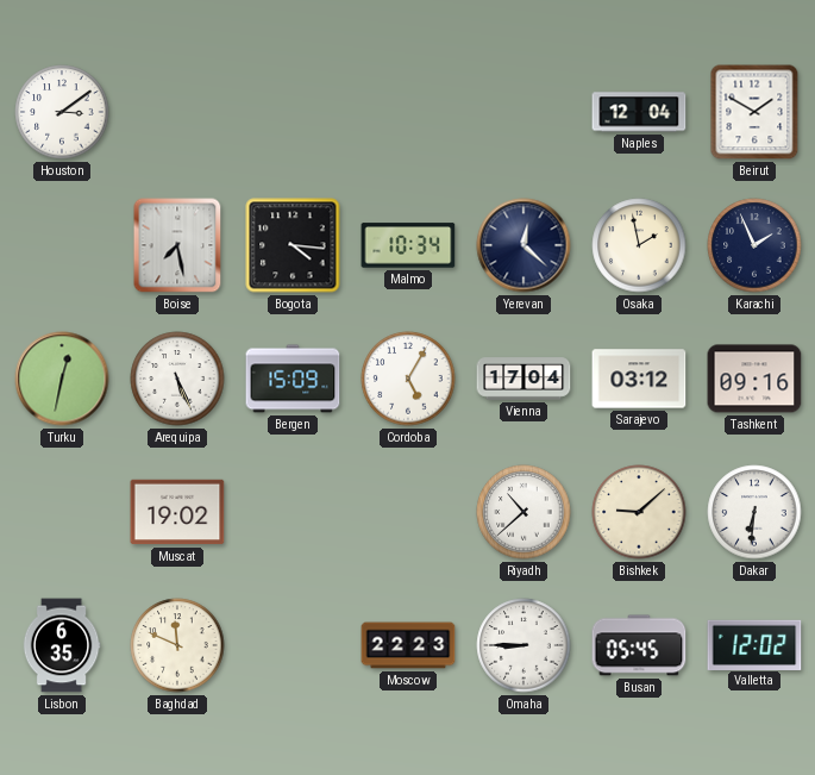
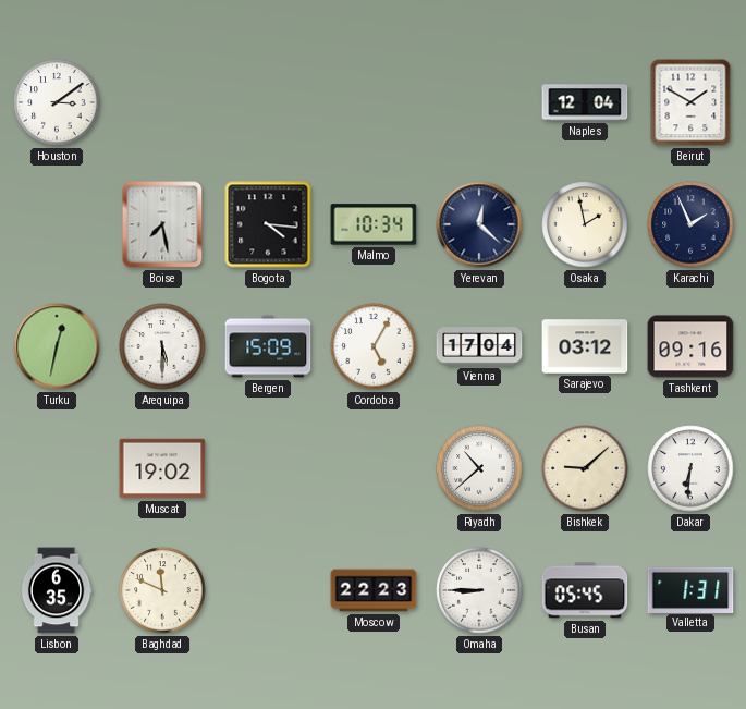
Arequipa: 5:26 -> 5:30
Valletta: 12:02 -> 1:31
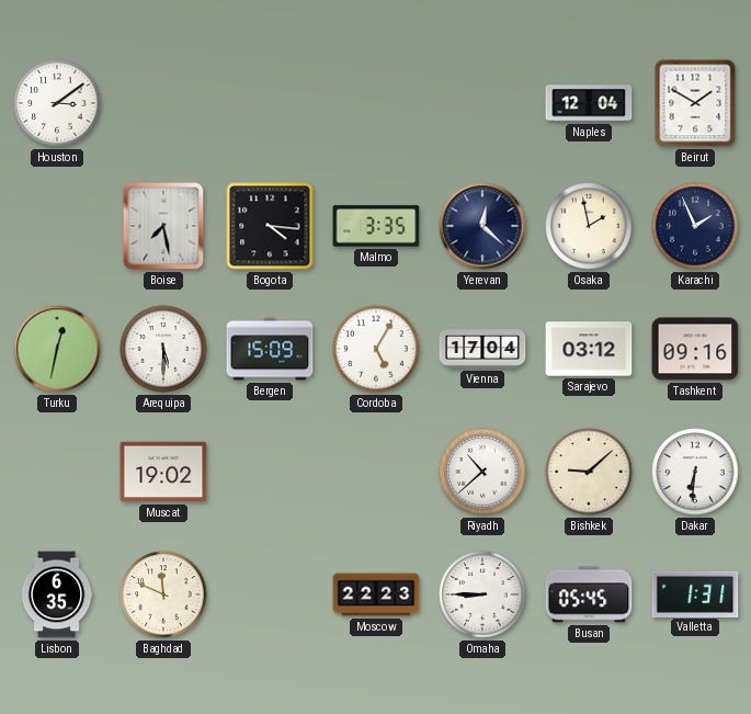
Malmo: 10:34 -> 3:35
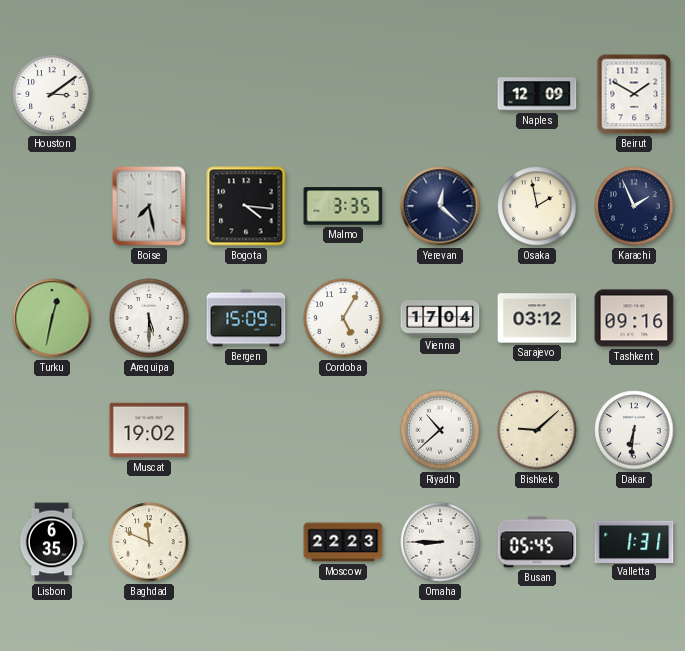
Naples: 12:04 -> 12:09
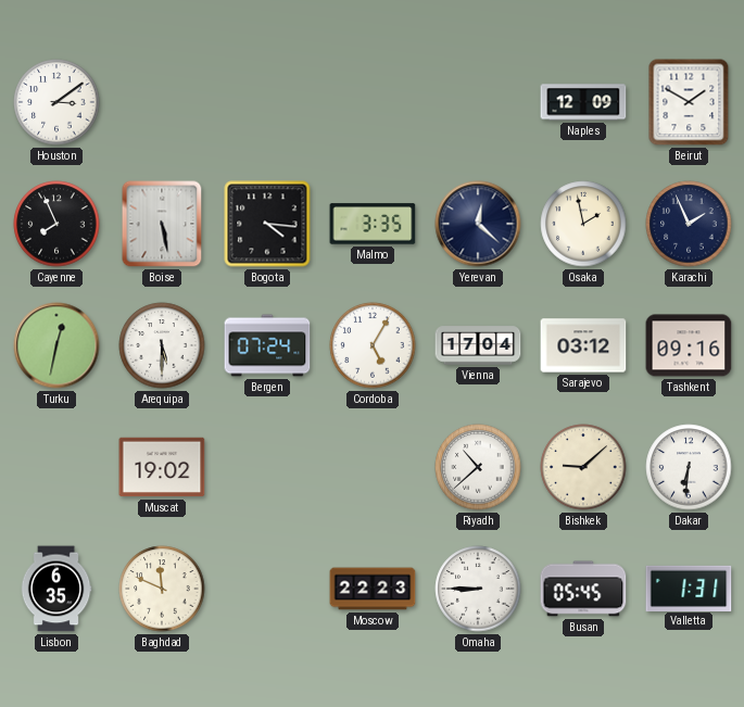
Cayenne: none -> 7:56
Boise: 7:28 -> 5:28
Bergen: 15:09 -> 07:24
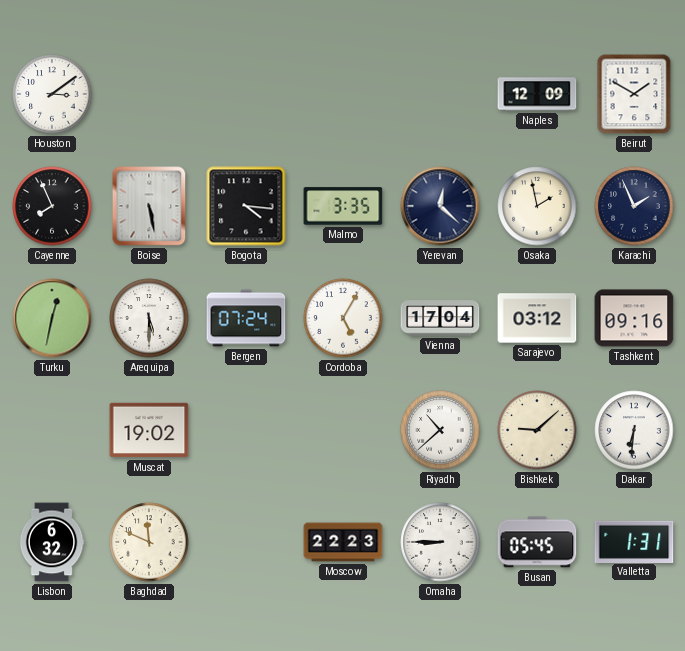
Lisbon: 6:35 -> 6:32
